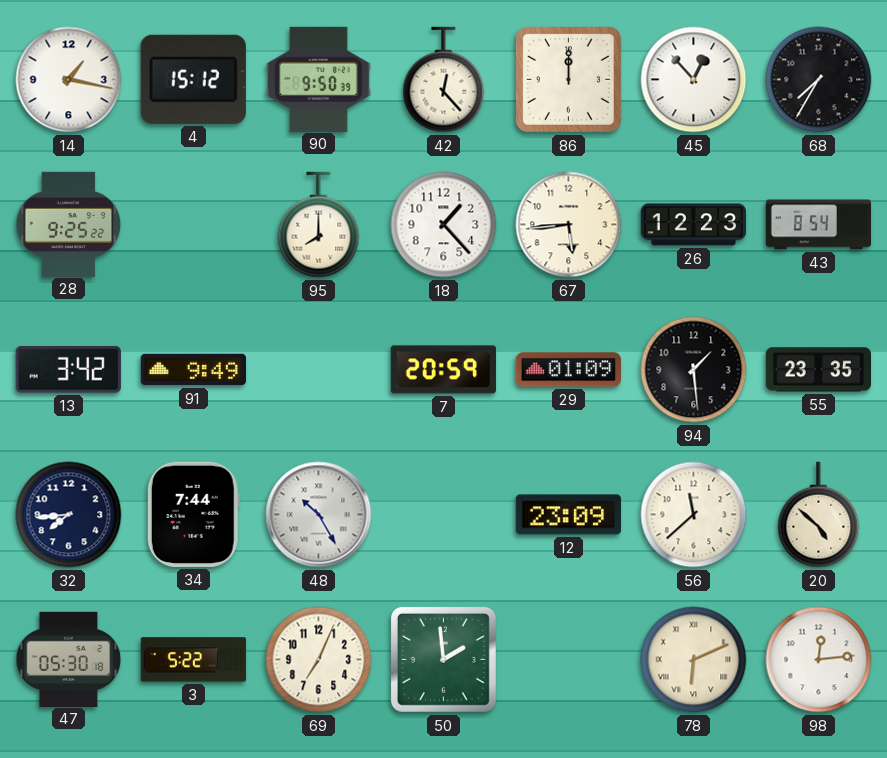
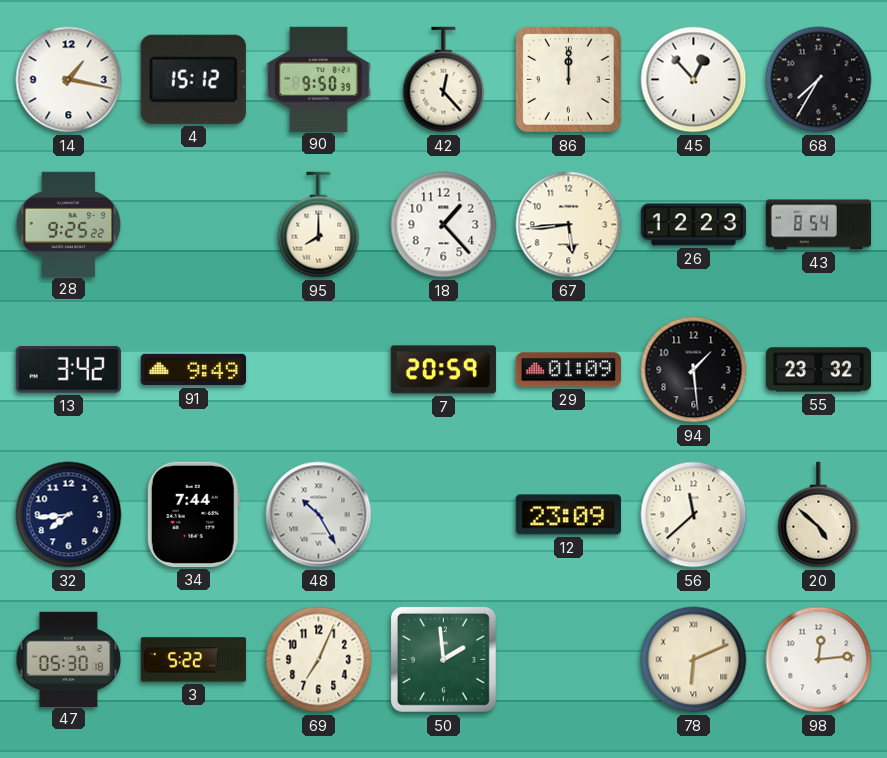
55: 23:35 -> 23:32
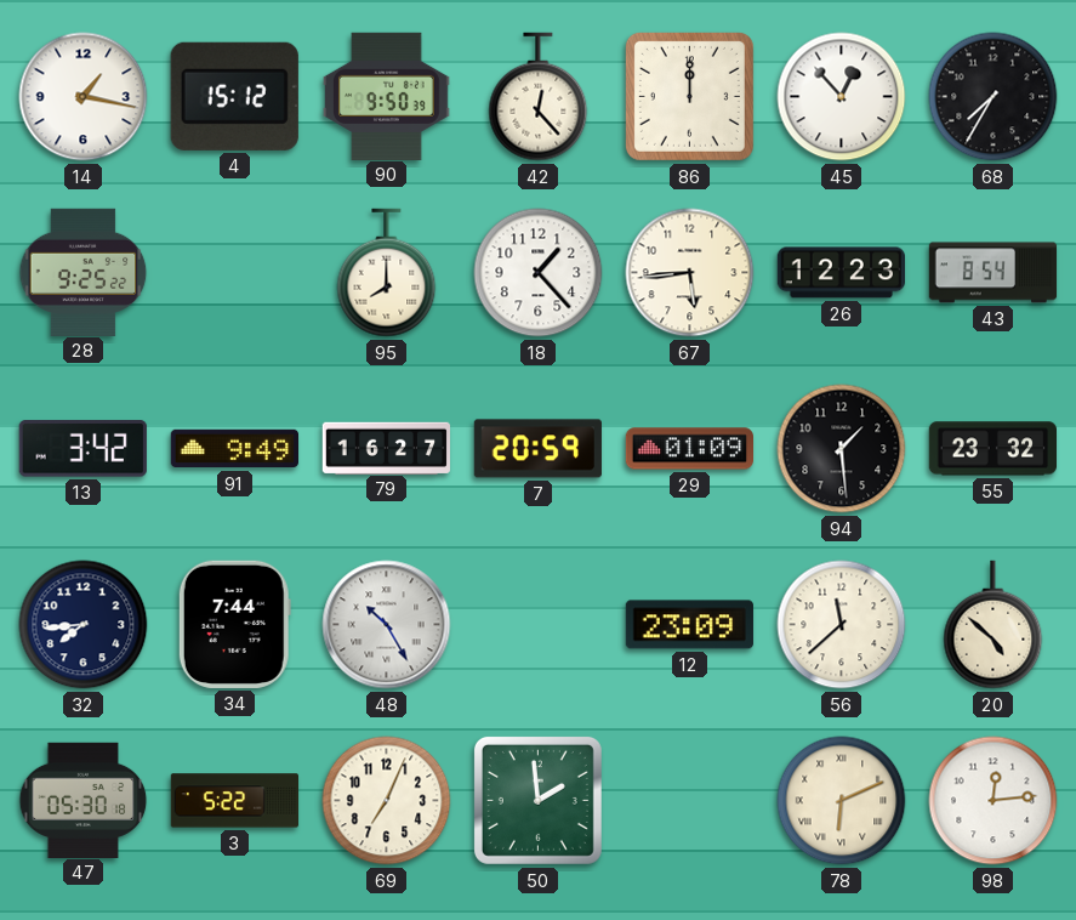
79: none -> 16:27
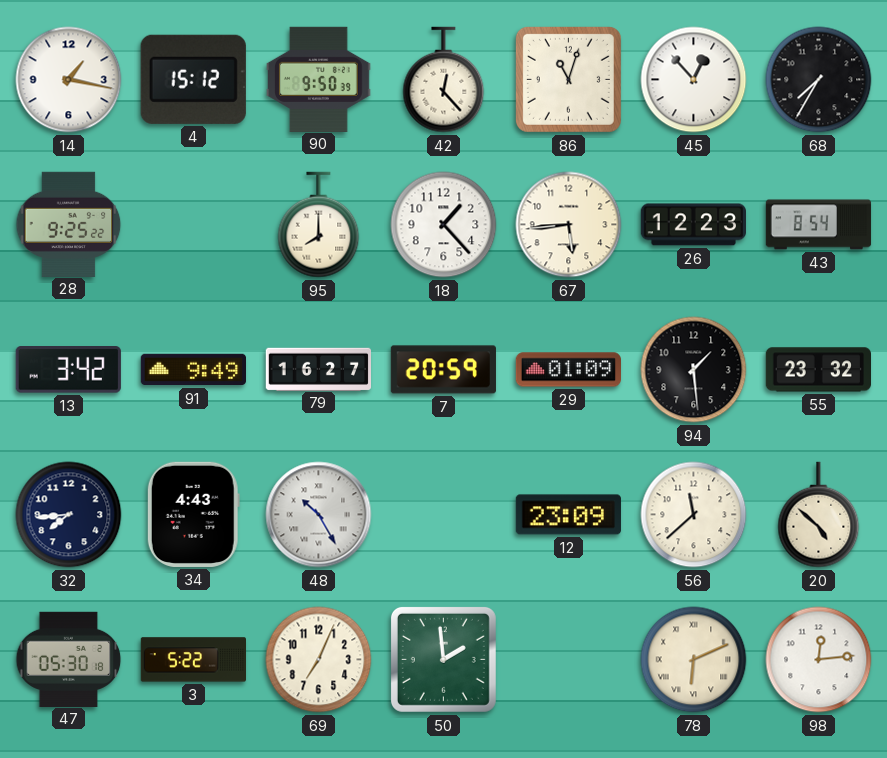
86: 12:00 -> 11:03
34: 7:44 -> 4:43
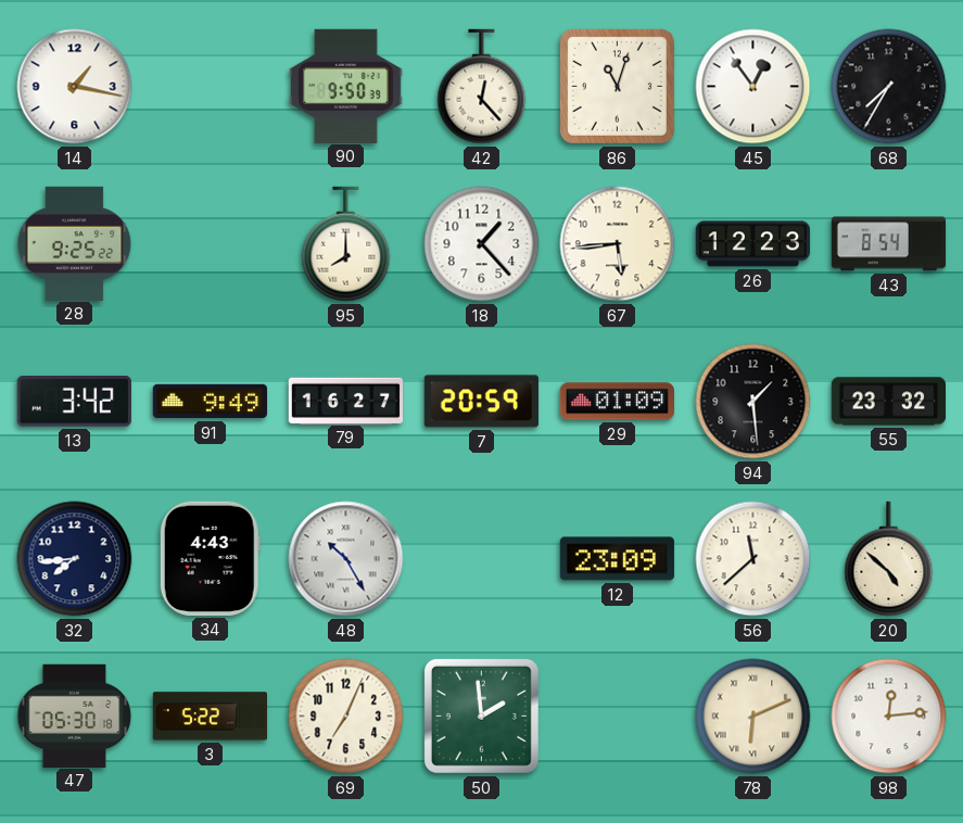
4: 15:12 -> none
45: 12:53 -> 12:54
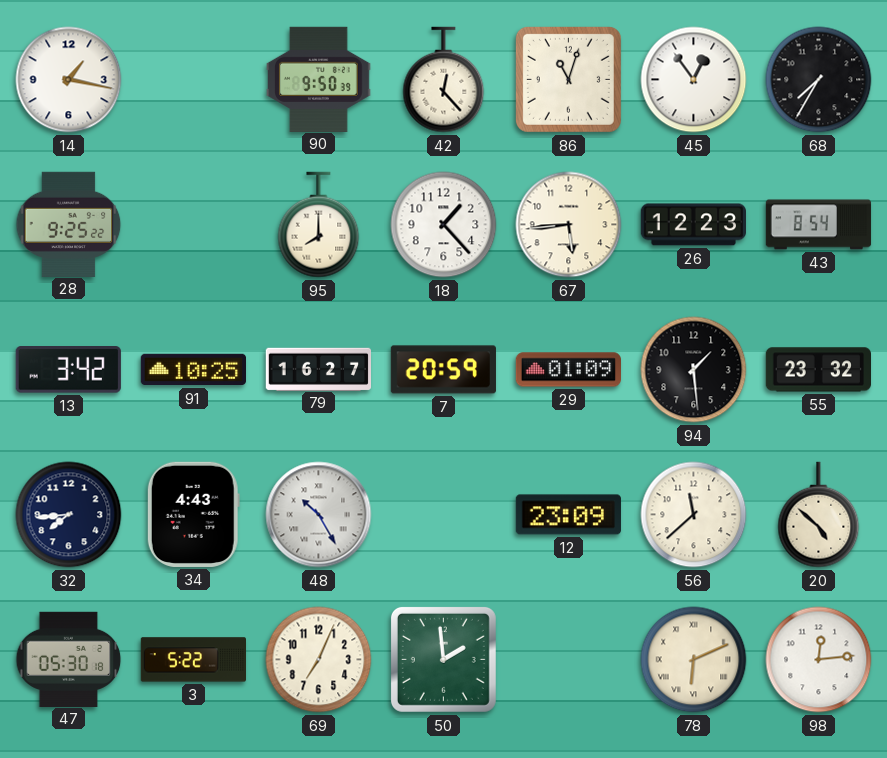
91: 9:49 -> 10:25
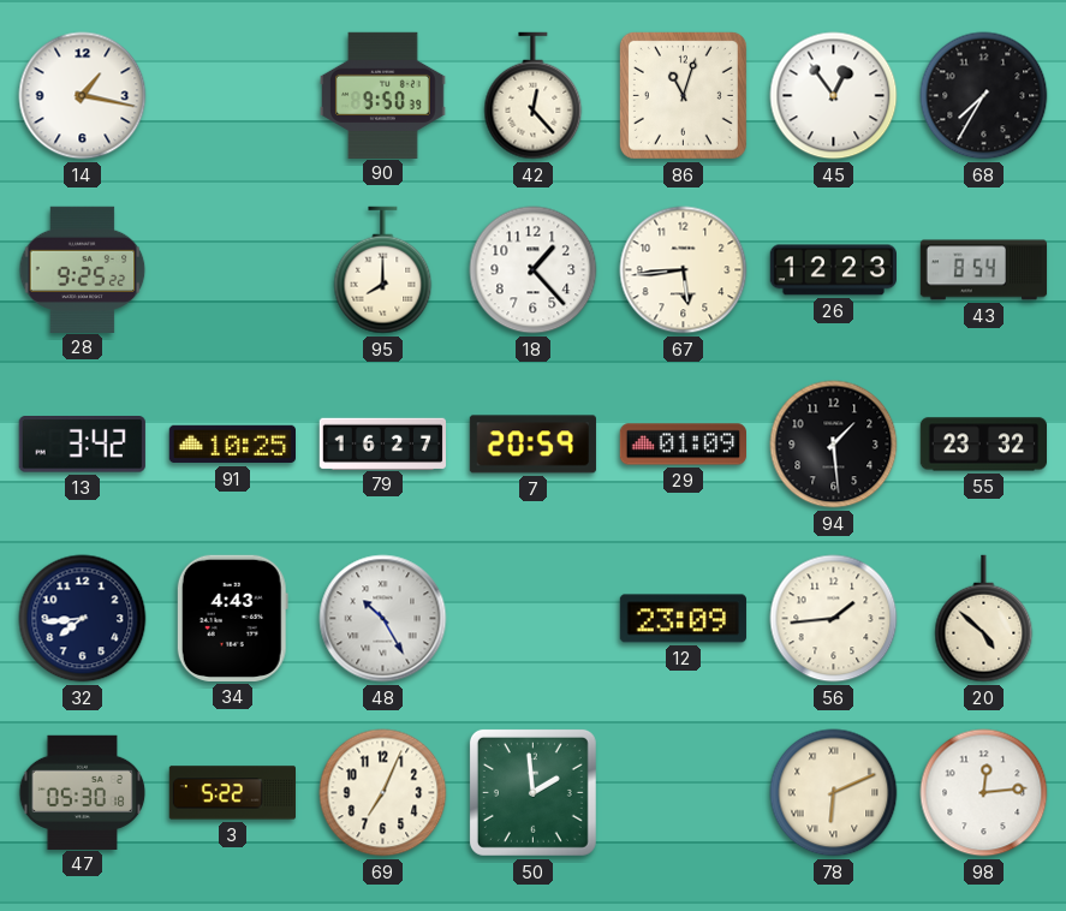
56: 11:38 -> 1:44
